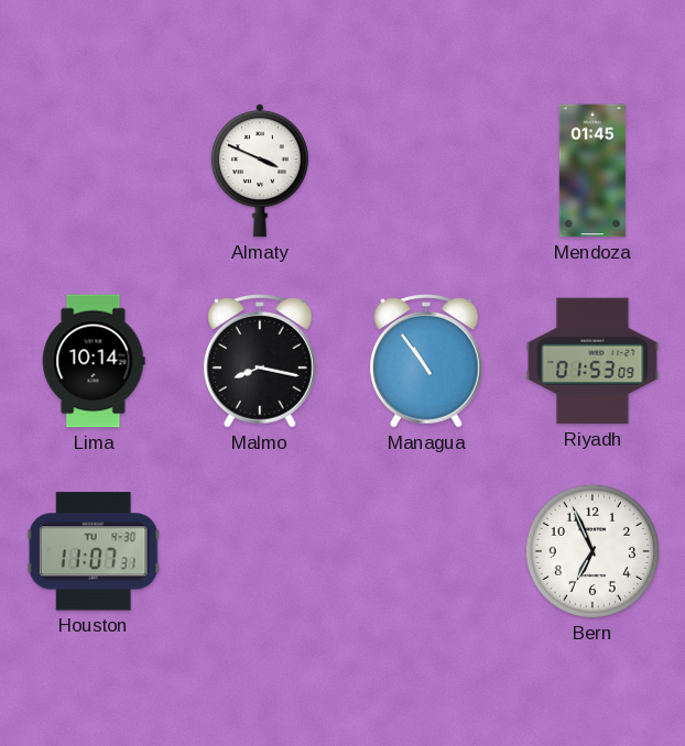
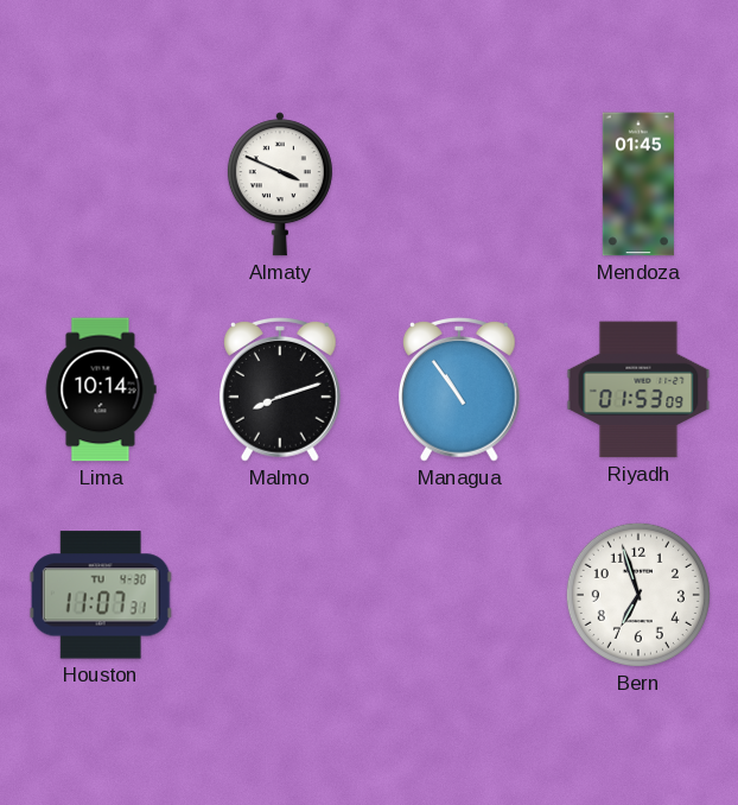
Malmo: 8:17 -> 8:12
Bern: 6:56 -> 6:57
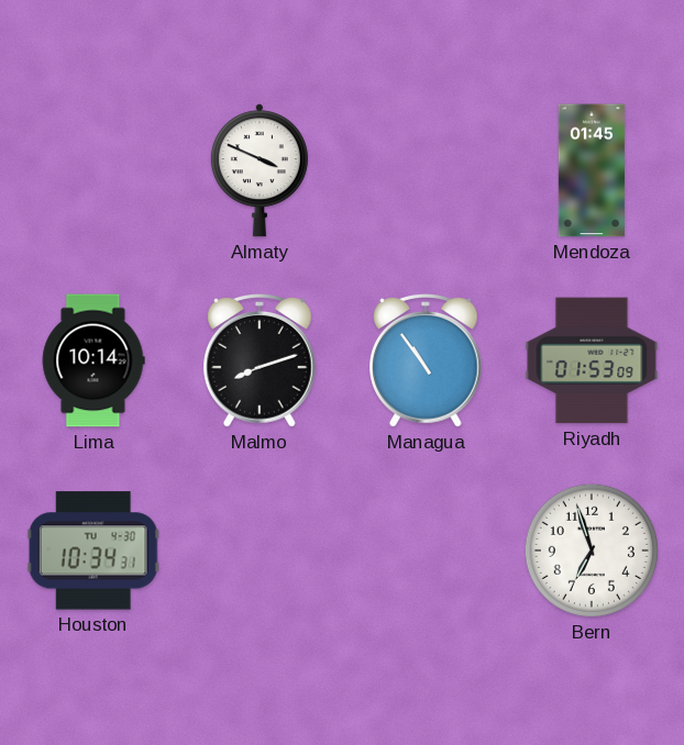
Houston: 11:07 -> 10:34
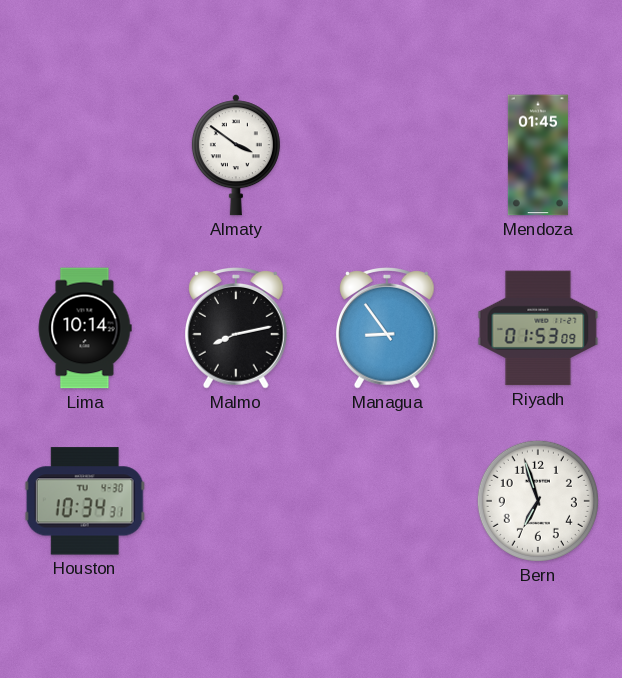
Almaty: 3:49 -> 3:51
Malmo: 8:12 -> 8:13
Managua: 10:54 -> 8:54
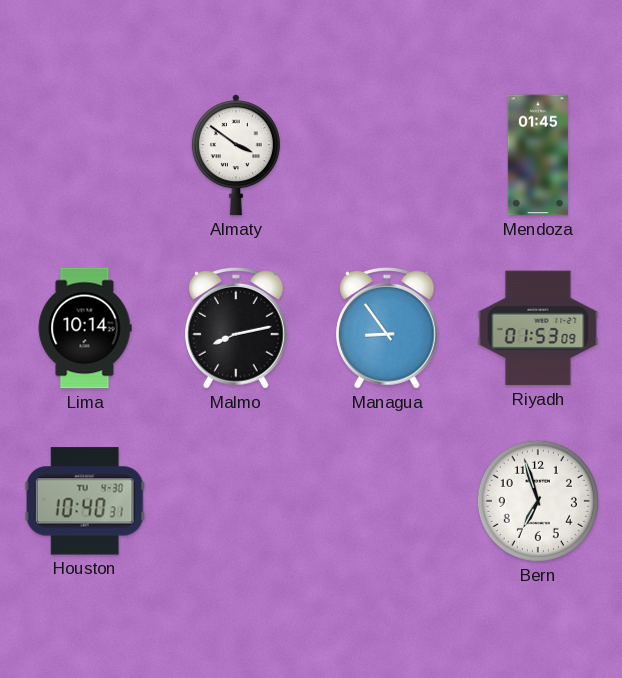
Houston: 10:34 -> 10:40
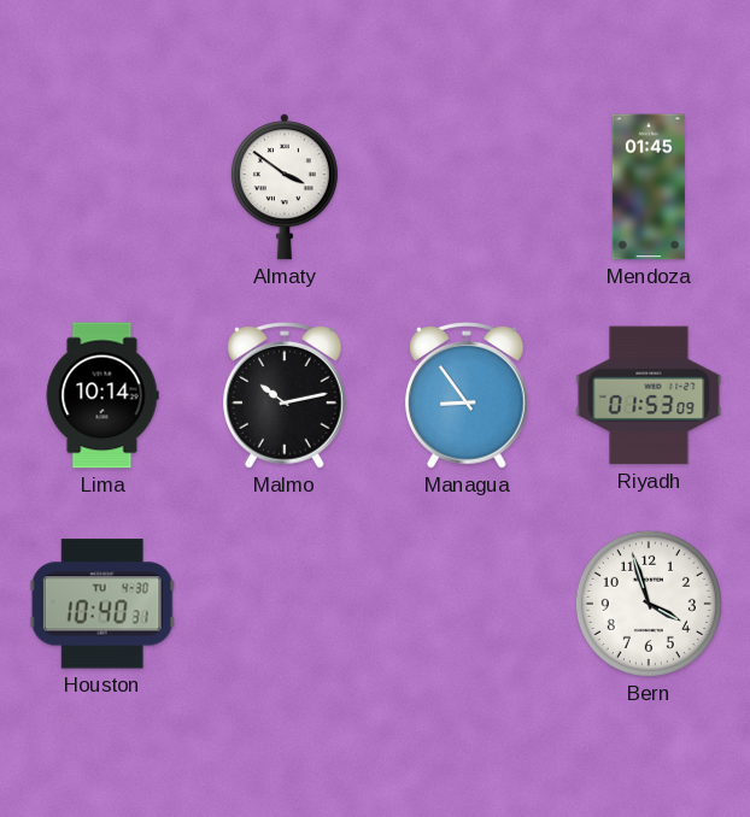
Malmo: 8:13 -> 10:13
Bern: 6:57 -> 3:57
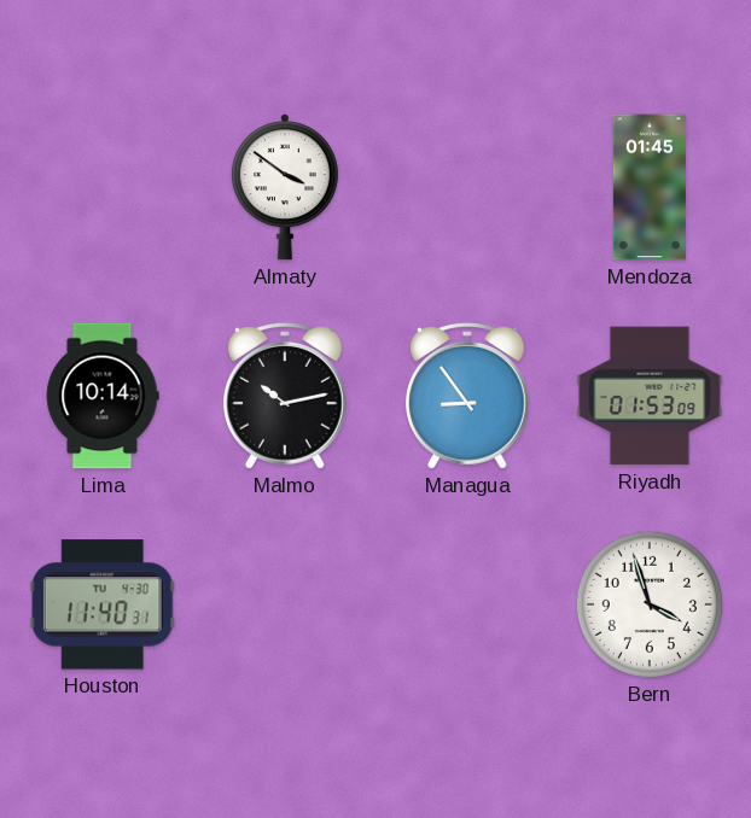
Houston: 10:40 -> 11:40
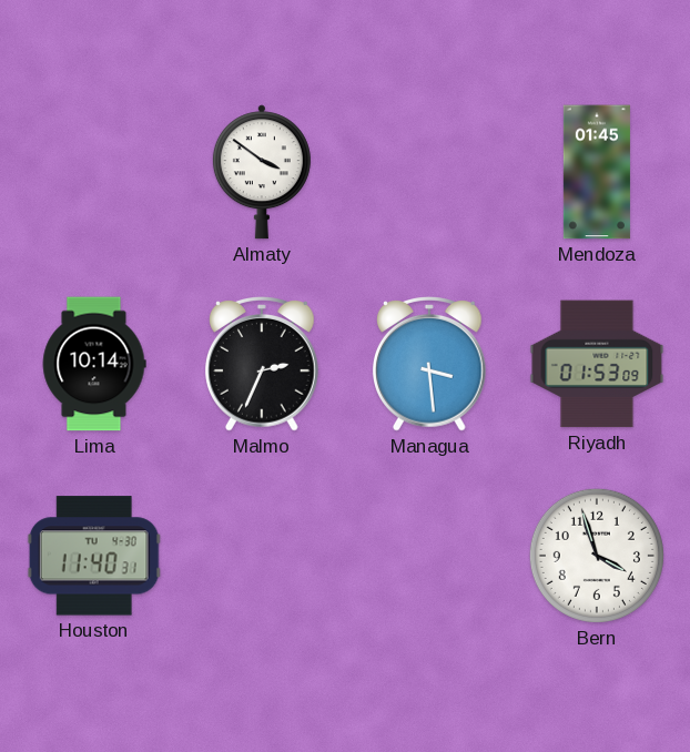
Malmo: 10:13 -> 2:34
Managua: 8:54 -> 3:29
